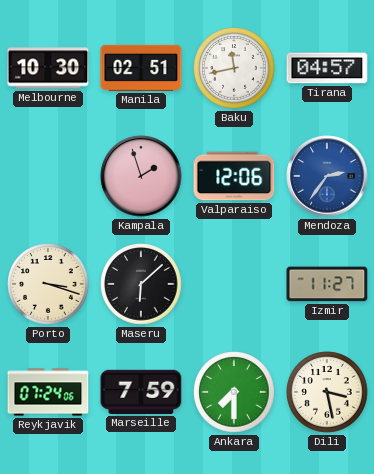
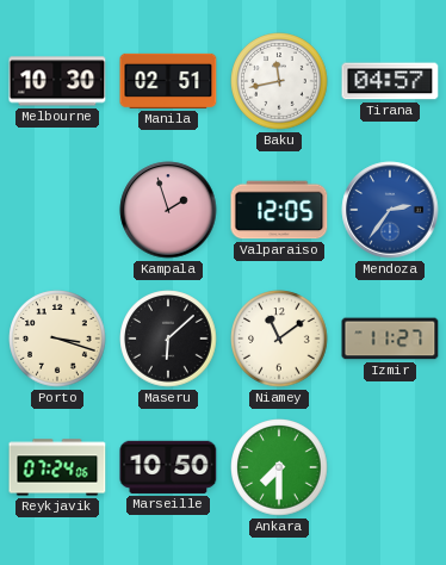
Valparaiso: 12:06 -> 12:05
Niamey: none -> 11:09
Marseille: 7:59 -> 10:50
Dili: 3:28 -> none
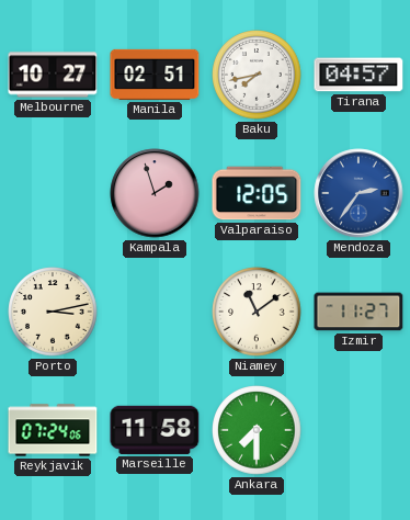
Melbourne: 10:30 -> 10:27
Baku: 11:43 -> 7:43
Porto: 3:18 -> 3:13
Maseru: 6:08 -> none
Marseille: 10:50 -> 11:58
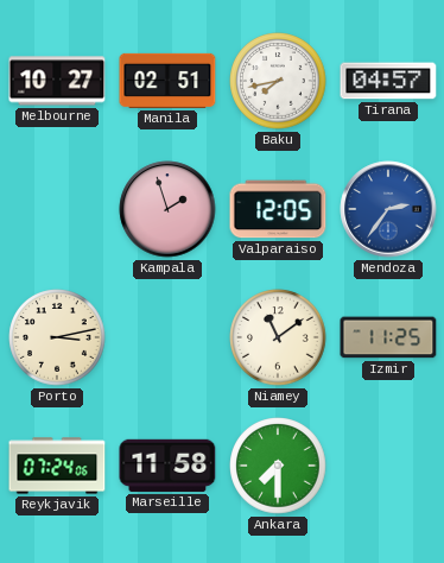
Izmir: 11:27 -> 11:25
